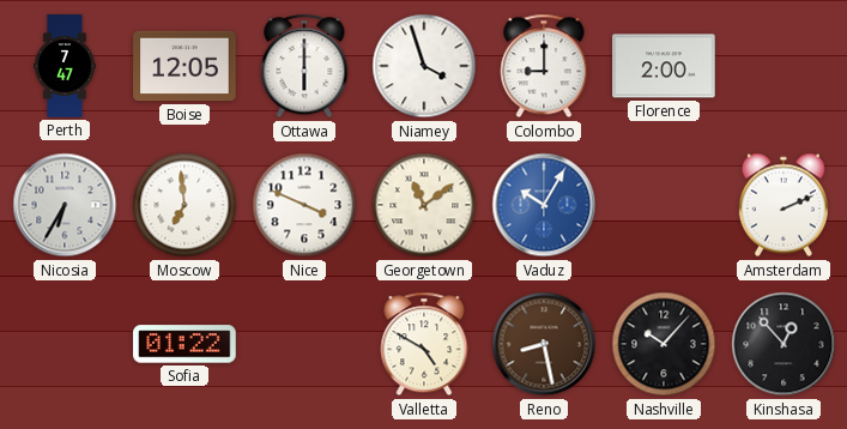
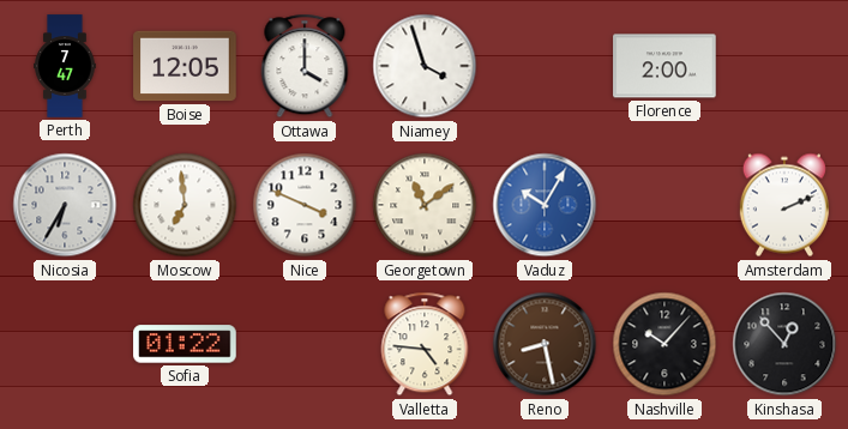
Ottawa: 6:00 -> 4:00
Colombo: 9:00 -> none
Valletta: 4:50 -> 4:46
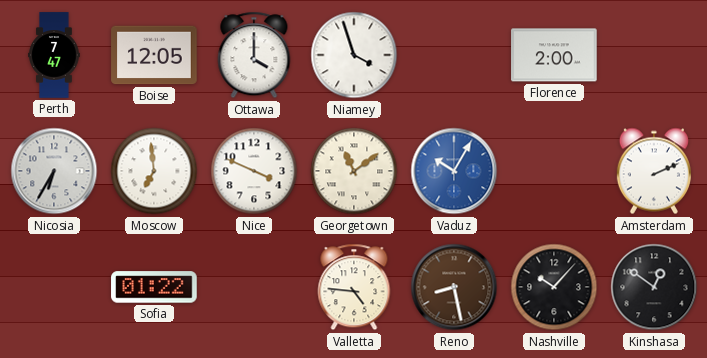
Kinshasa: 12:53 -> 12:51
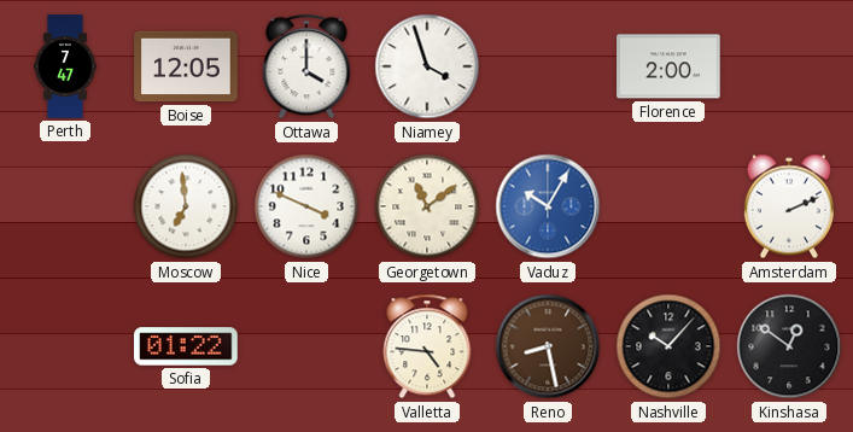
Nicosia: 6:35 -> none
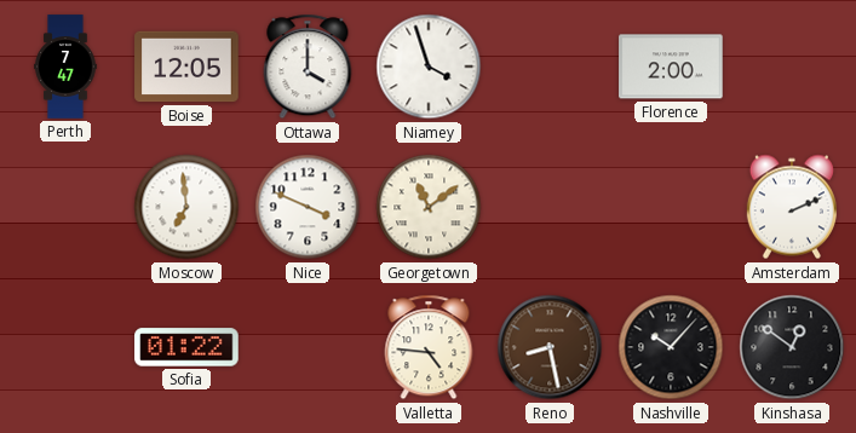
Vaduz: 10:05 -> none
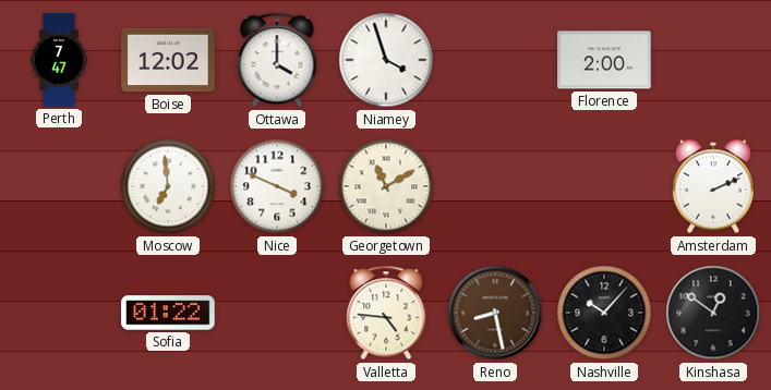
Boise: 12:05 -> 12:02
Georgetown: 11:09 -> 11:10
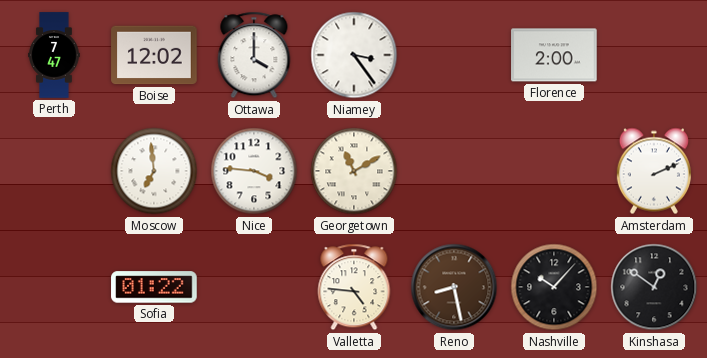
Niamey: 3:57 -> 3:24
Nice: 3:49 -> 3:46
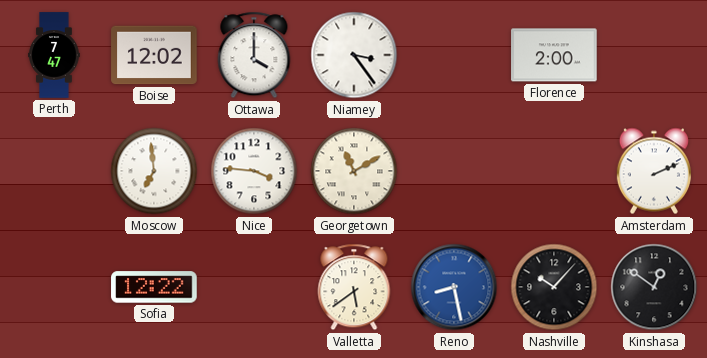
Sofia: 01:22 -> 12:22
Valletta: 4:46 -> 5:39
Reno dial: brown -> blue
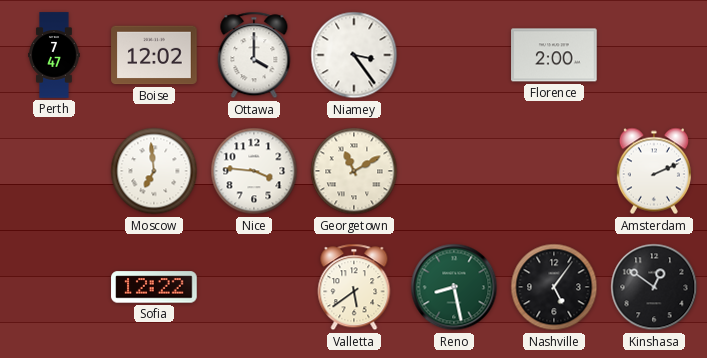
Reno dial: blue -> green
Nashville: 10:07 -> 5:06
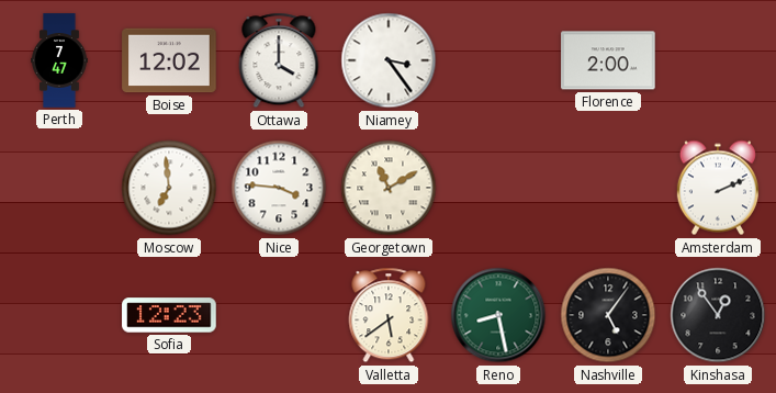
Sofia: 12:22 -> 12:23
Kinshasa: 12:51 -> 12:54
